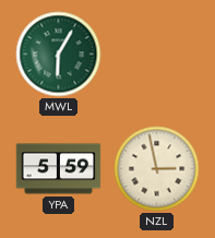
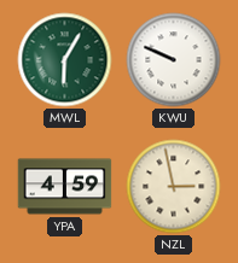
KWU: none -> 9:49
YPA: 5:59 -> 4:59
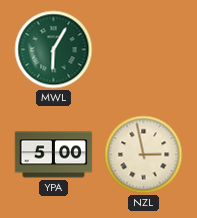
KWU: 9:49 -> none
YPA: 4:59 -> 5:00
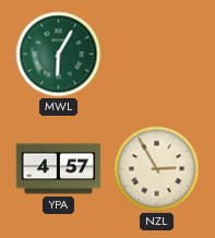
YPA: 5:00 -> 4:57
NZL: 2:58 -> 2:55
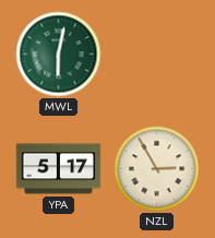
MWL: 6:05 -> 6:02
YPA: 4:57 -> 5:17
